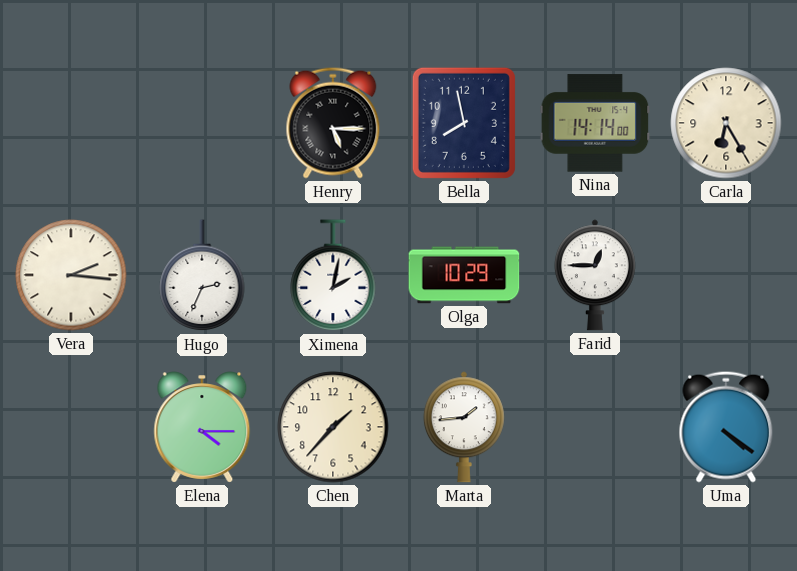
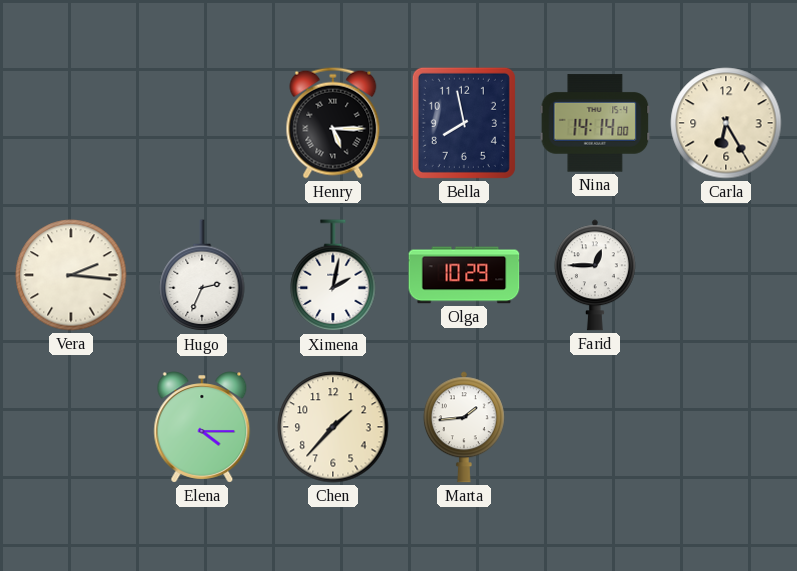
Uma: 4:21 -> none
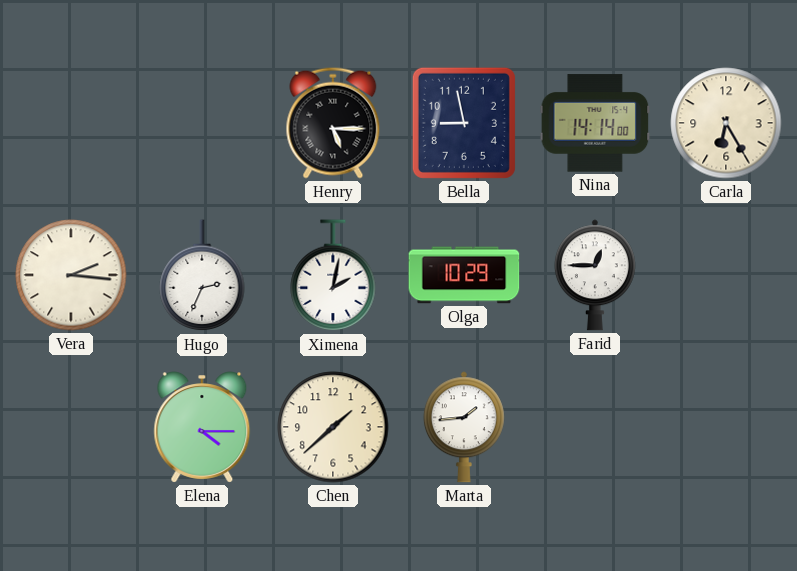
Bella: 7:58 -> 8:58
Chen: 1:37 -> 1:38
